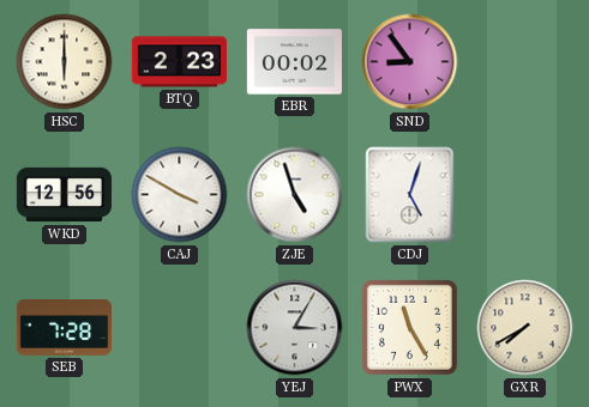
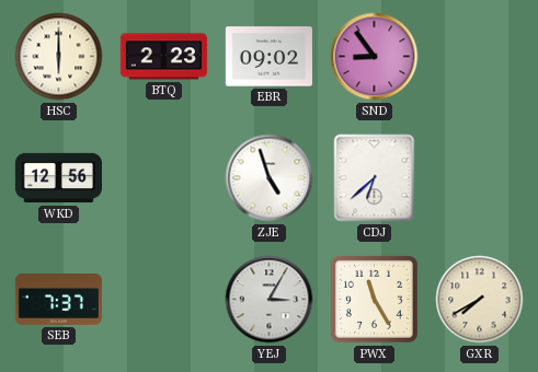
EBR: 00:02 -> 09:02
CAJ: 3:50 -> none
CDJ: 5:03 -> 6:38
SEB: 7:28 -> 7:37
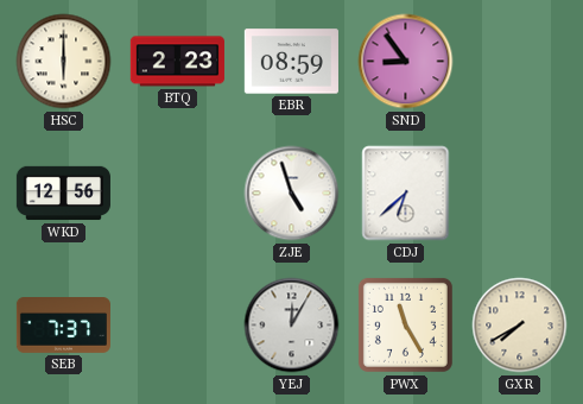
EBR: 09:02 -> 08:59
YEJ: 3:05 -> 12:05
